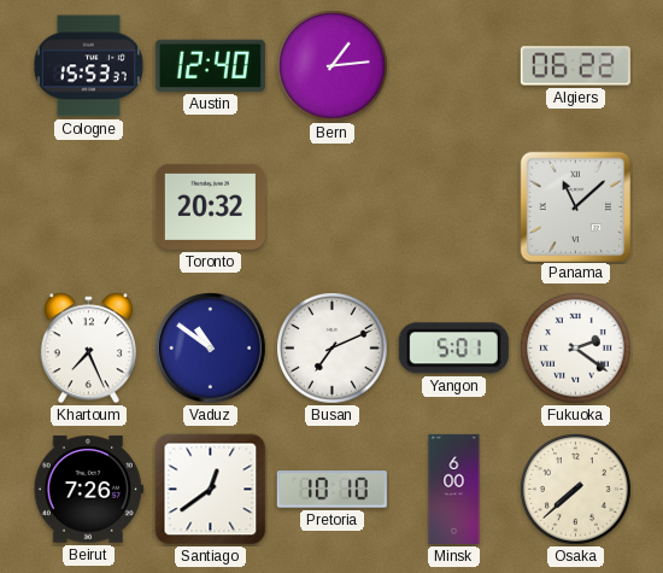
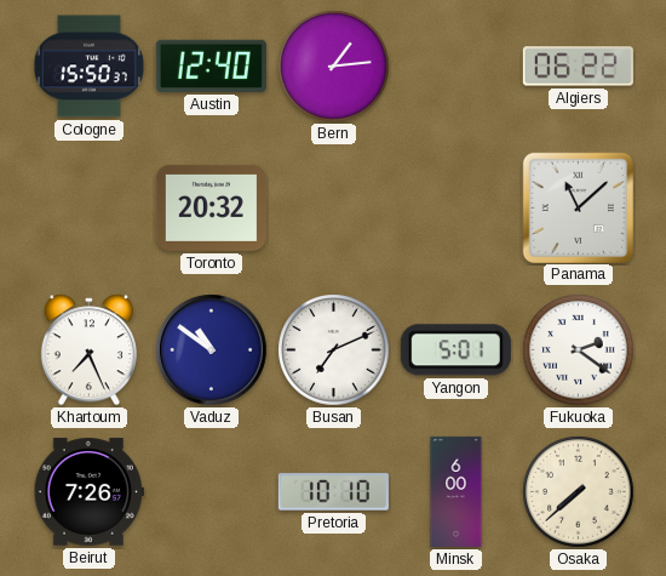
Cologne: 15:53 -> 15:50
Santiago: 12:39 -> none
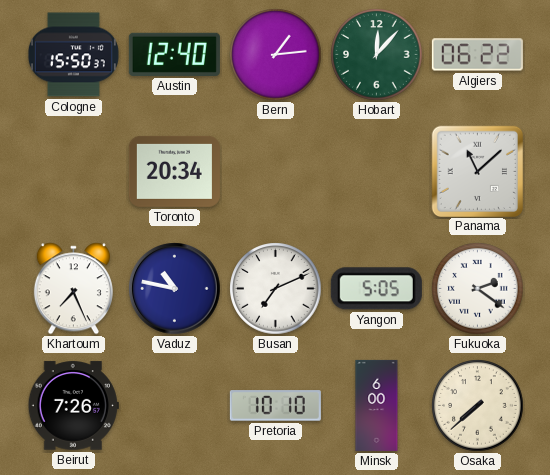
Hobart: none -> 12:07
Toronto: 20:32 -> 20:34
Vaduz: 10:51 -> 10:47
Yangon: 5:01 -> 5:05
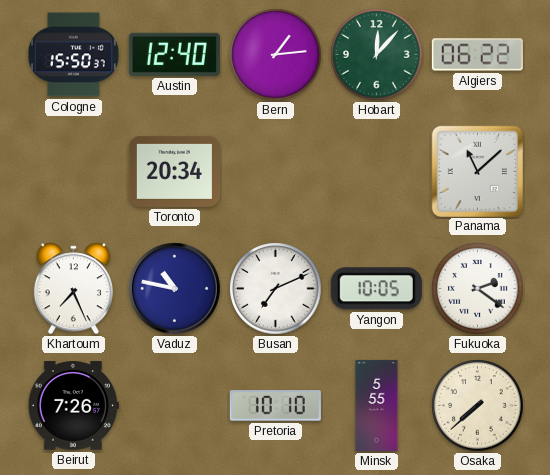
Yangon: 5:05 -> 10:05
Minsk: 6:00 -> 5:55
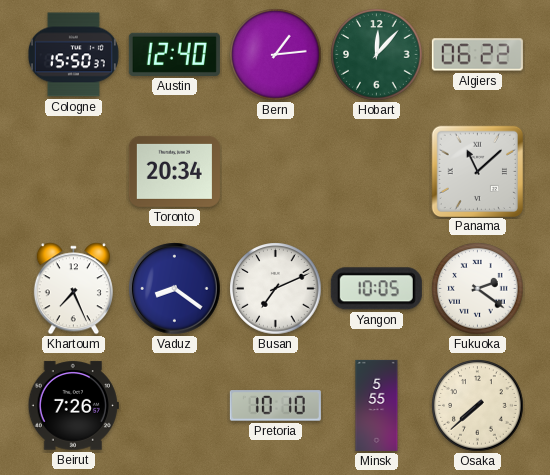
Vaduz: 10:47 -> 8:21
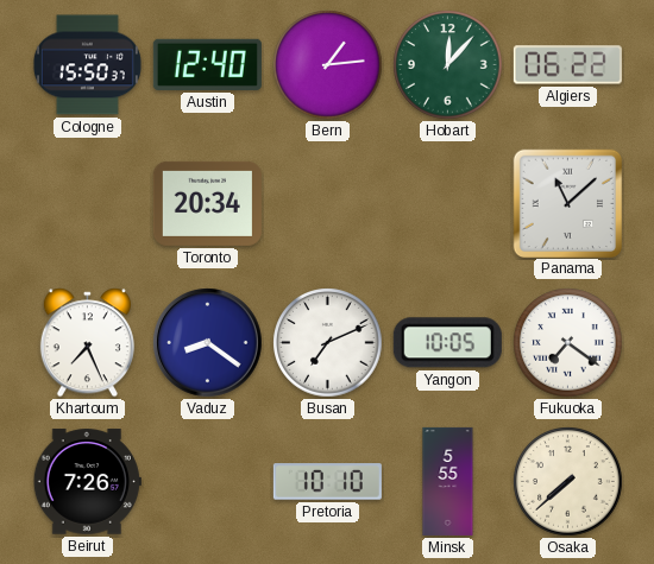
Fukuoka: 2:21 -> 7:21
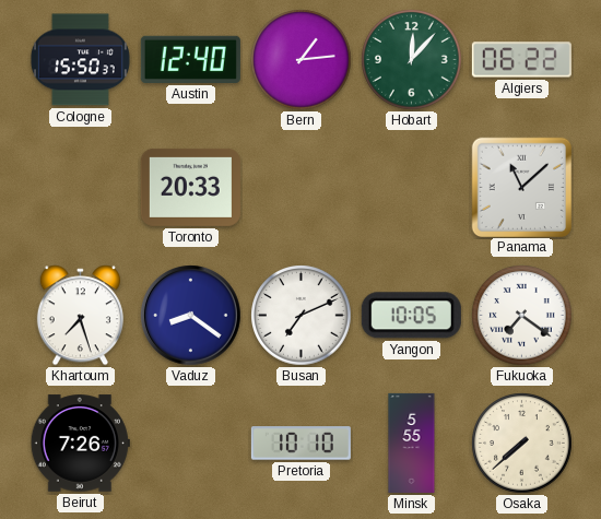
Toronto: 20:34 -> 20:33
Khartoum: 7:26 -> 7:27
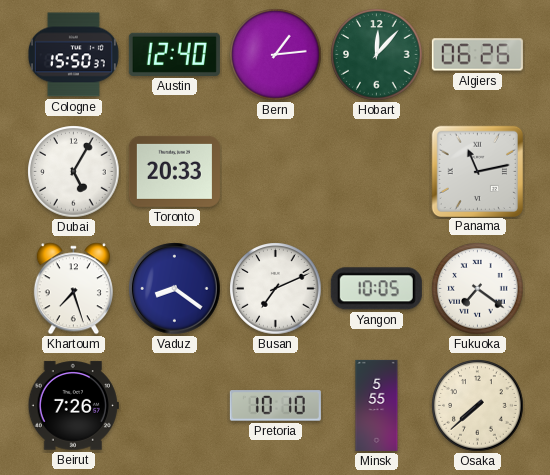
Algiers: 06:22 -> 06:26
Dubai: none -> 5:05
Panama: 11:08 -> 11:13
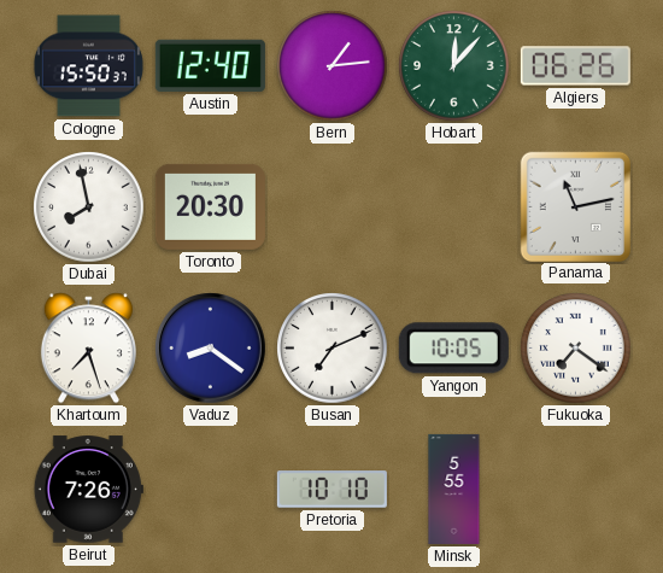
Dubai: 5:05 -> 7:58
Toronto: 20:33 -> 20:30
Osaka: 7:38 -> none
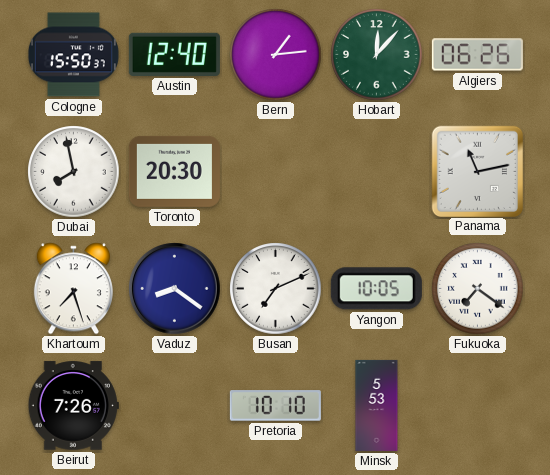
Minsk: 5:55 -> 5:53
